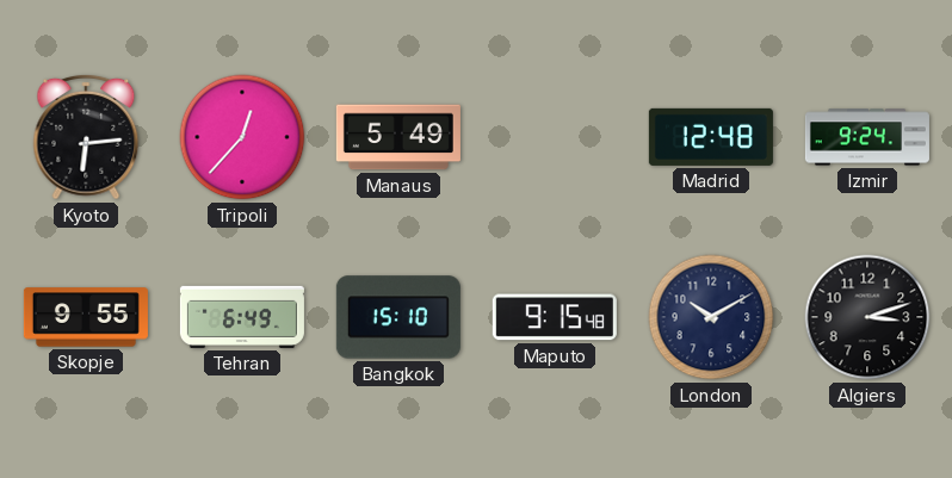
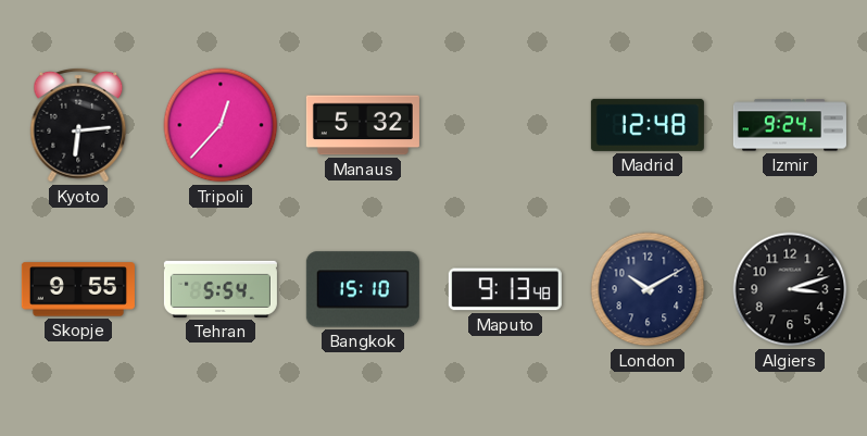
Manaus: 5:49 -> 5:32
Tehran: 6:49 -> 5:54
Maputo: 9:15 -> 9:13
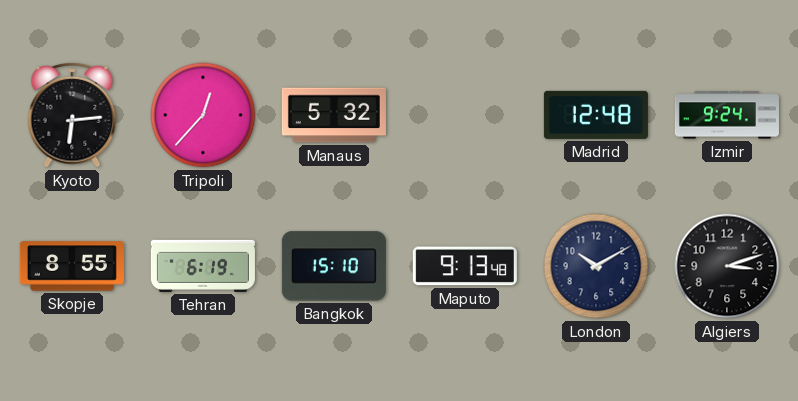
Skopje: 9:55 -> 8:55
Tehran: 5:54 -> 6:19
